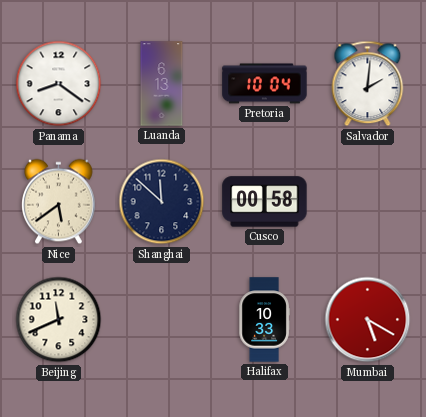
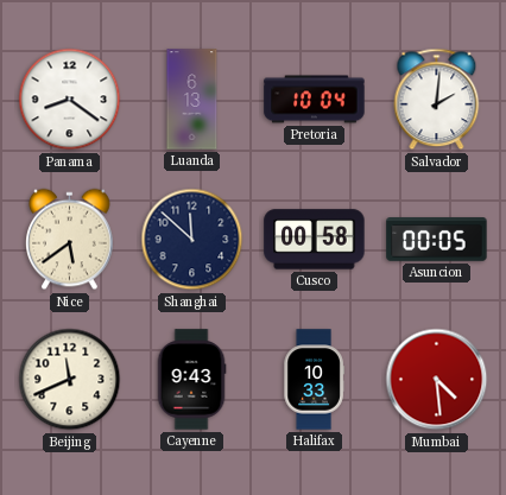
Asuncion: none -> 00:05
Cayenne: none -> 9:43
Mumbai: 5:20 -> 4:29
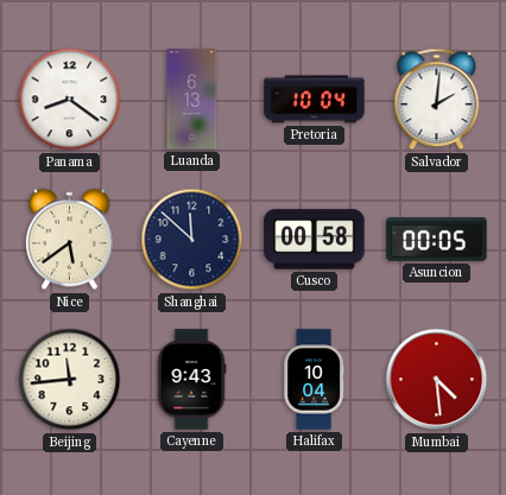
Beijing: 11:41 -> 11:44
Halifax: 10:33 -> 10:04
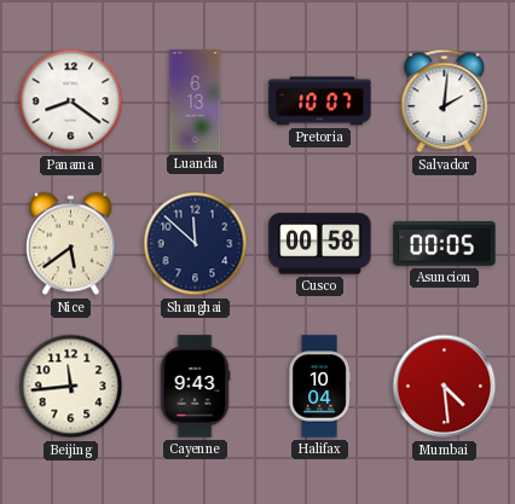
Pretoria: 10:04 -> 10:07
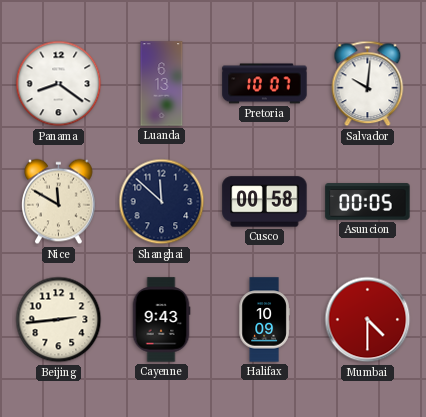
Salvador: 2:01 -> 10:01
Nice: 5:39 -> 11:50
Beijing: 11:44 -> 2:44
Halifax: 10:04 -> 10:09
Mumbai: 4:29 -> 4:30
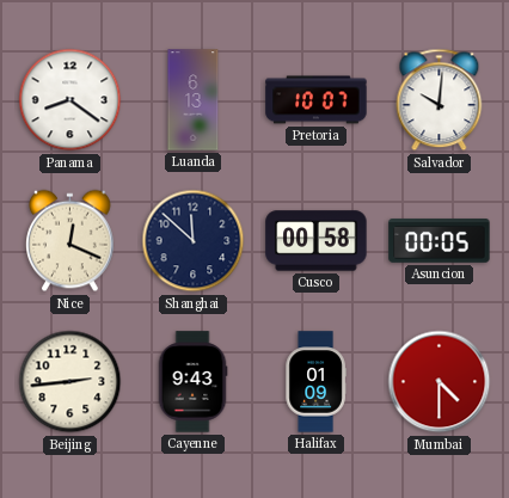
Nice: 11:50 -> 12:19
Halifax: 10:09 -> 01:09
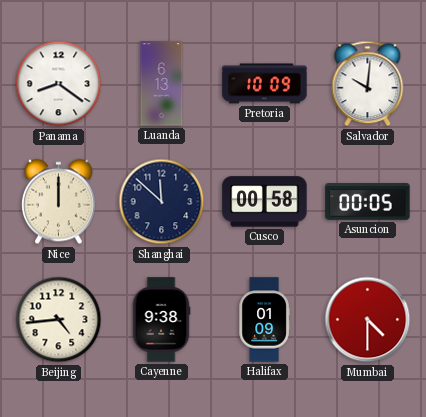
Pretoria: 10:07 -> 10:09
Nice: 12:19 -> 12:00
Beijing: 2:44 -> 4:44
Cayenne: 9:43 -> 9:38
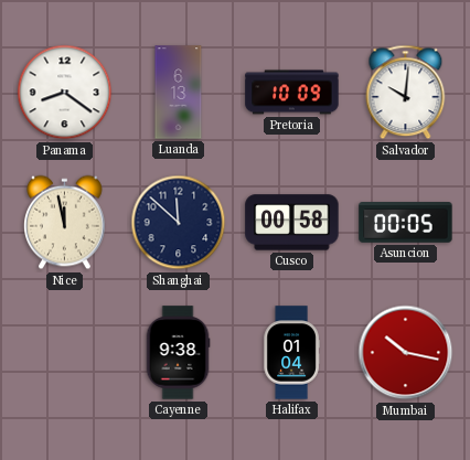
Nice: 12:00 -> 11:58
Beijing: 4:44 -> none
Halifax: 01:09 -> 01:04
Mumbai: 4:30 -> 10:17
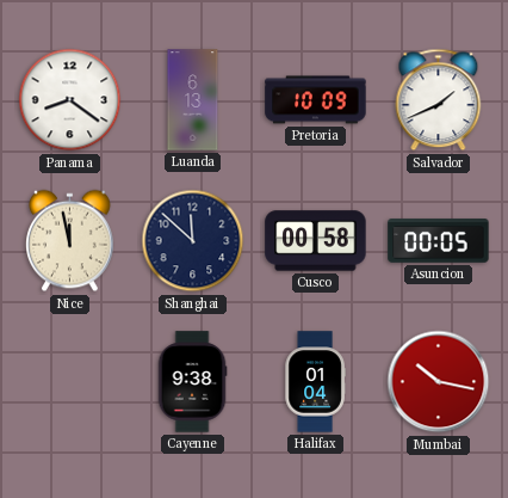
Salvador: 10:01 -> 1:41
